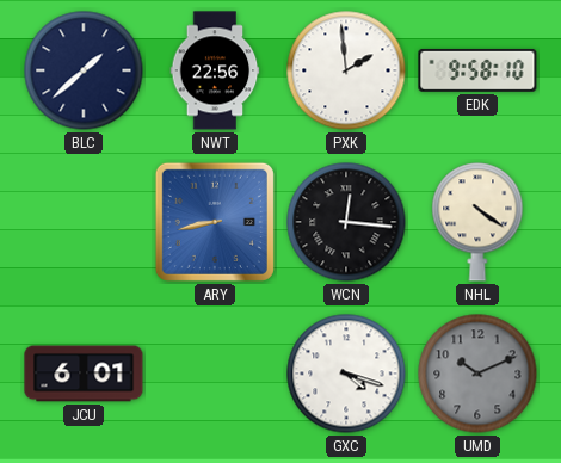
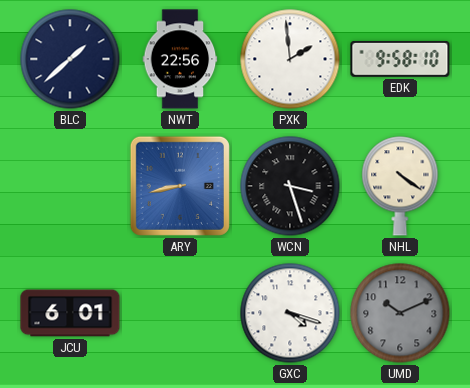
WCN: 12:16 -> 3:27
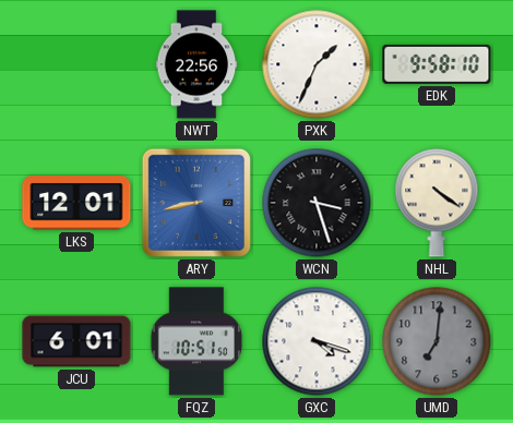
BLC: 1:38 -> none
PXK: 1:59 -> 1:34
LKS: none -> 12:01
FQZ: none -> 10:51
UMD: 10:11 -> 7:01
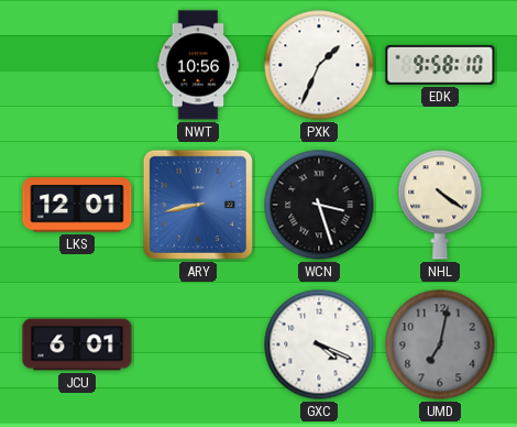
NWT: 22:56 -> 10:56
FQZ: 10:51 -> none
GXC: 4:18 -> 4:19
UMD: 7:01 -> 7:02
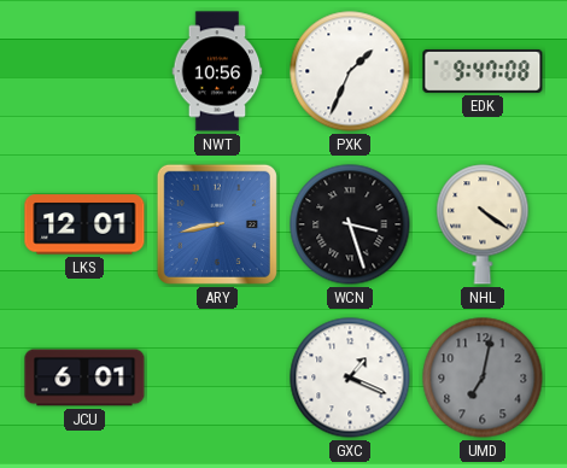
EDK: 9:58 -> 9:47
GXC: 4:19 -> 1:19
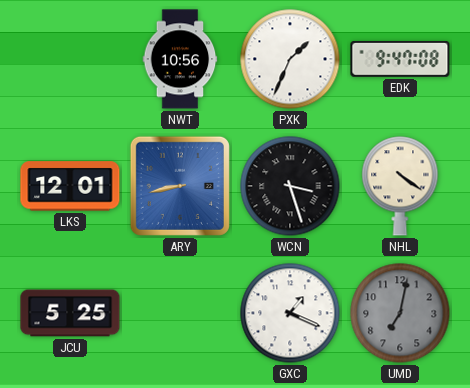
JCU: 6:01 -> 5:25
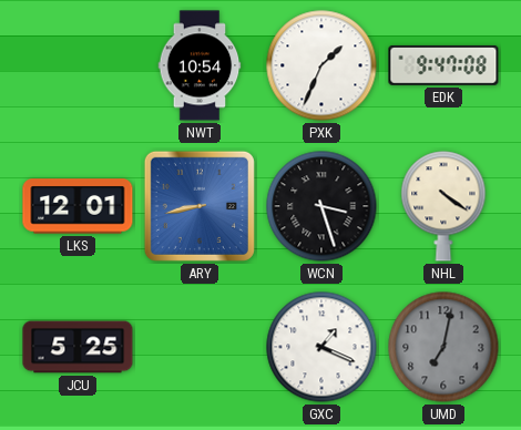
NWT: 10:56 -> 10:54
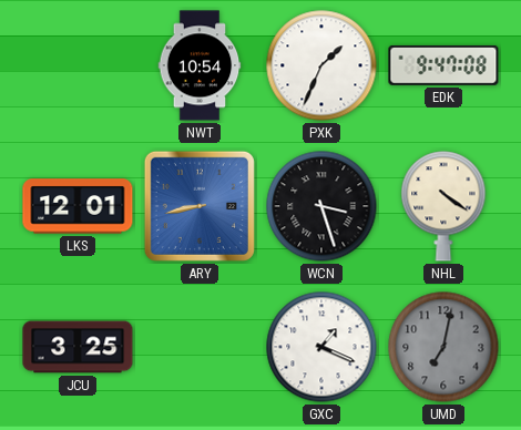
JCU: 5:25 -> 3:25
